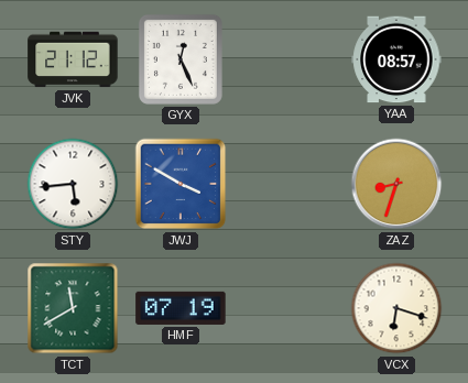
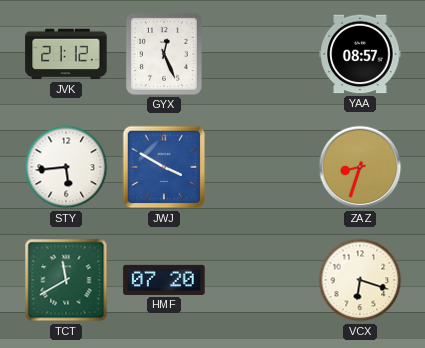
HMF: 07:19 -> 07:20
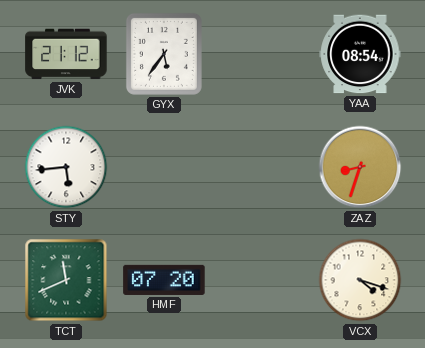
GYX: 12:26 -> 5:36
YAA: 08:57 -> 08:54
JWJ: 3:50 -> none
TCT: 11:40 -> 11:41
VCX: 6:18 -> 4:18
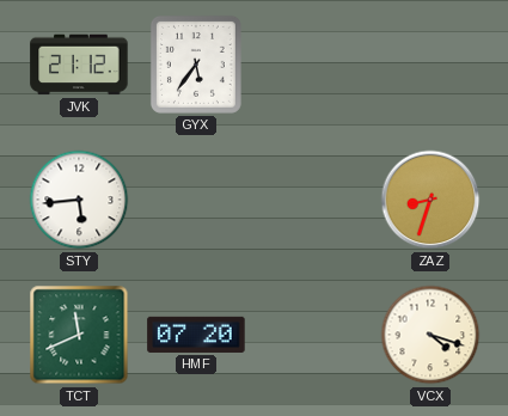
YAA: 08:54 -> none
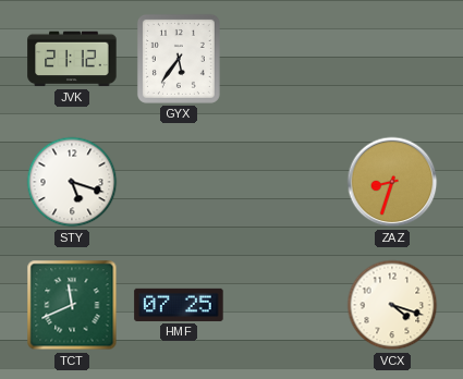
STY: 5:44 -> 5:18
HMF: 07:20 -> 07:25
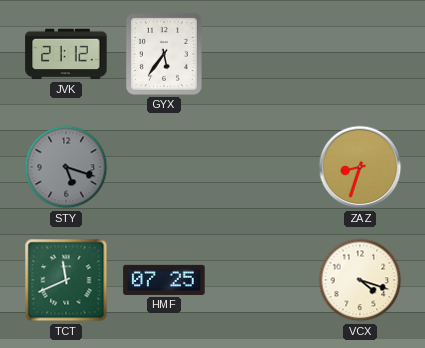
STY dial: white -> grey
